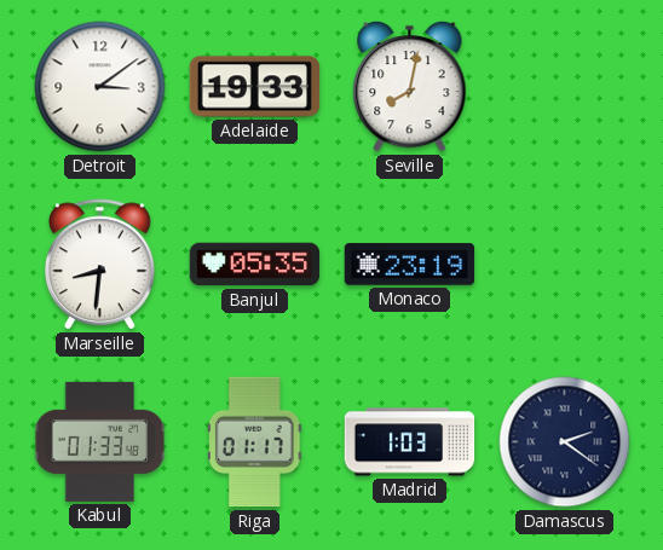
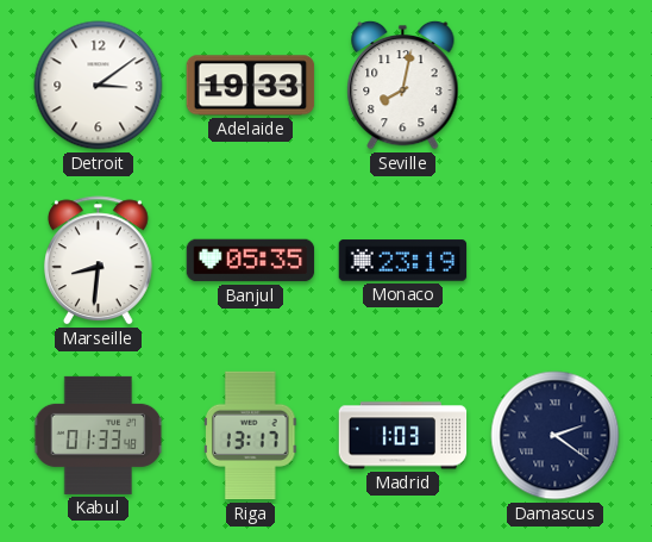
Riga: 01:17 -> 13:17
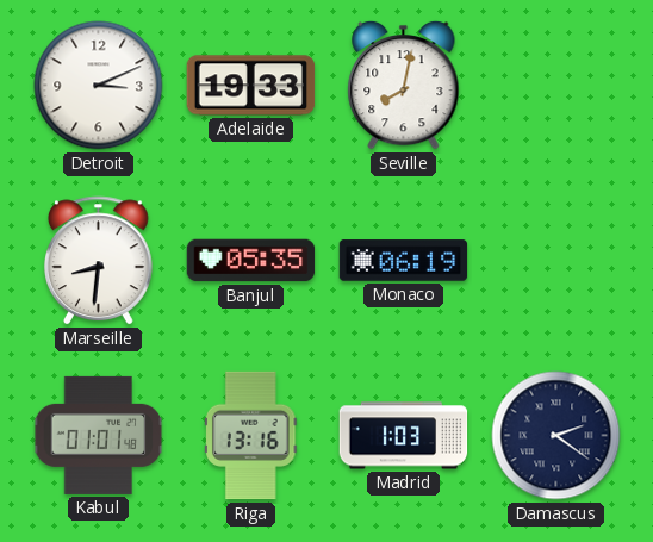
Detroit: 3:09 -> 3:11
Monaco: 23:19 -> 06:19
Kabul: 01:33 -> 01:01
Riga: 13:17 -> 13:16
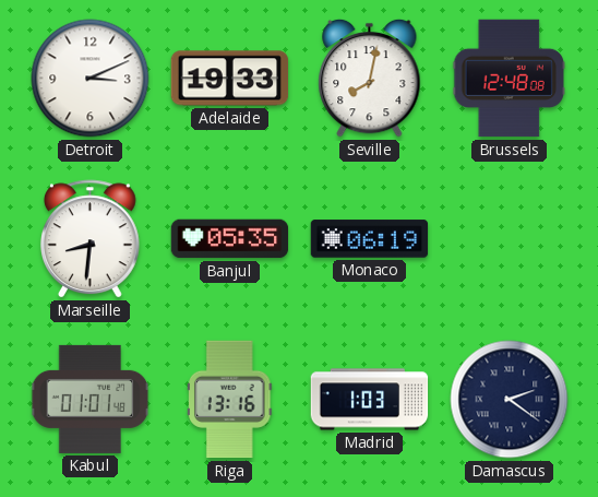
Brussels: none -> 12:48
